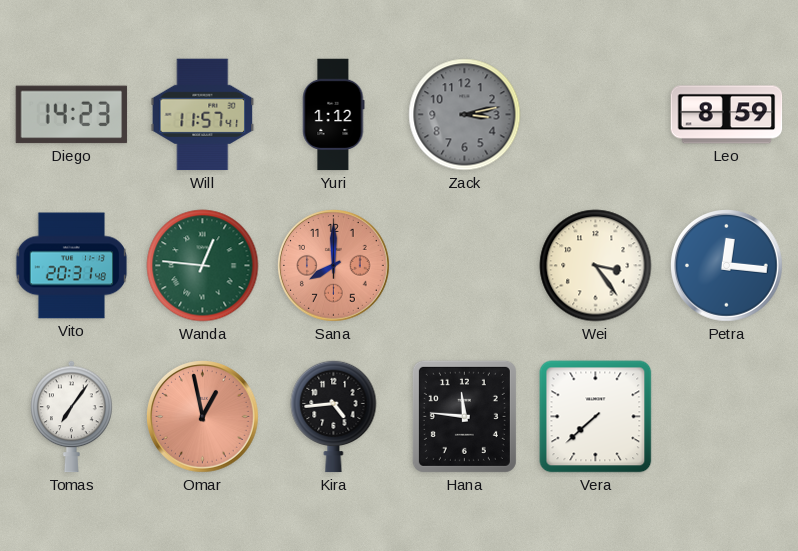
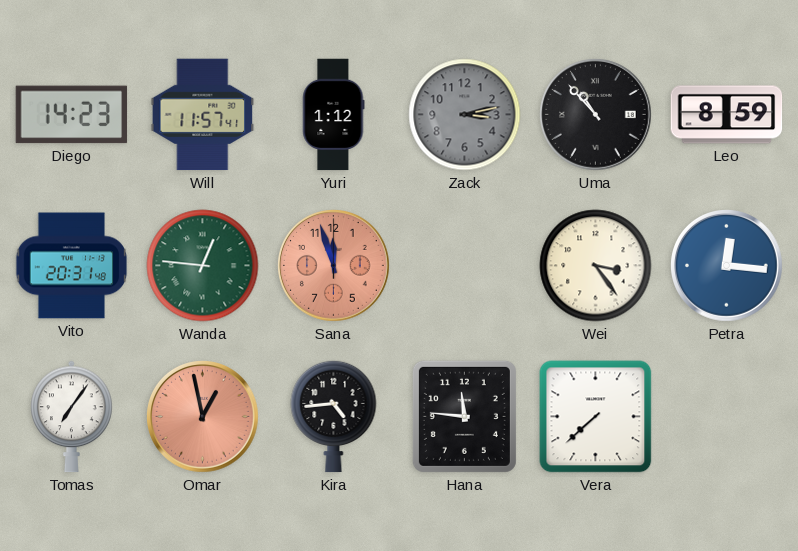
Uma: none -> 10:53
Sana: 8:00 -> 11:57
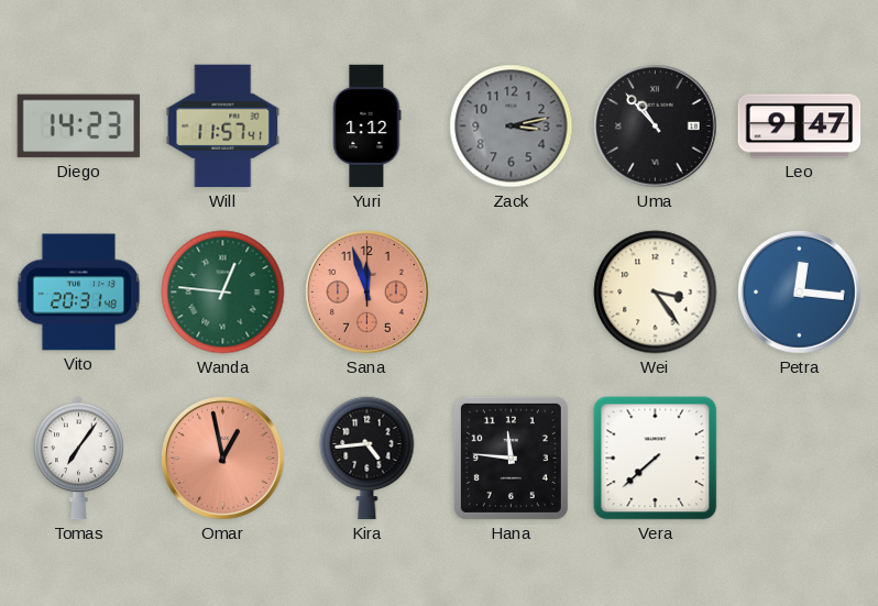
Leo: 8:59 -> 9:47
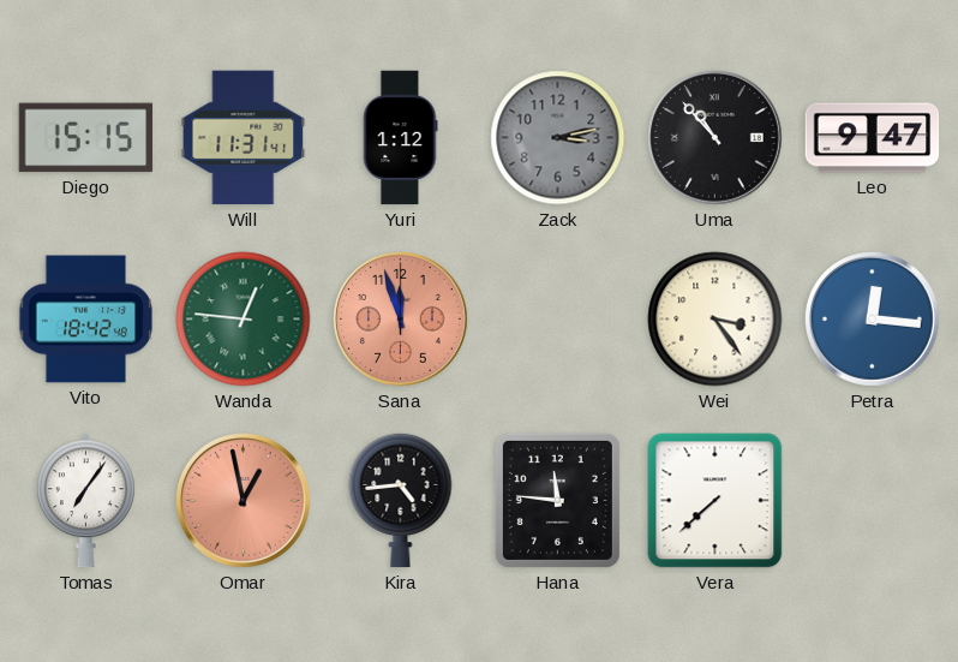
Diego: 14:23 -> 15:15
Will: 11:57 -> 11:31
Vito: 20:31 -> 18:42
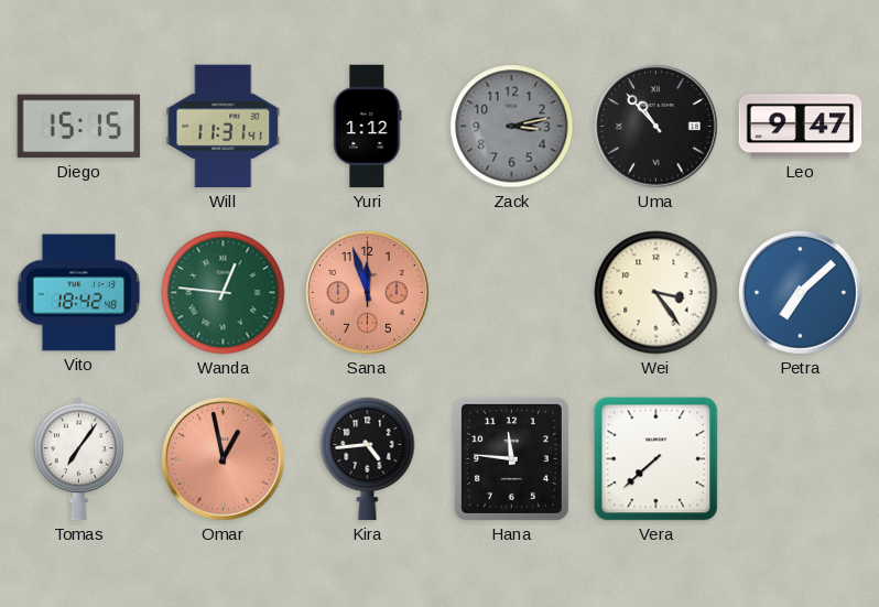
Petra: 12:16 -> 7:08
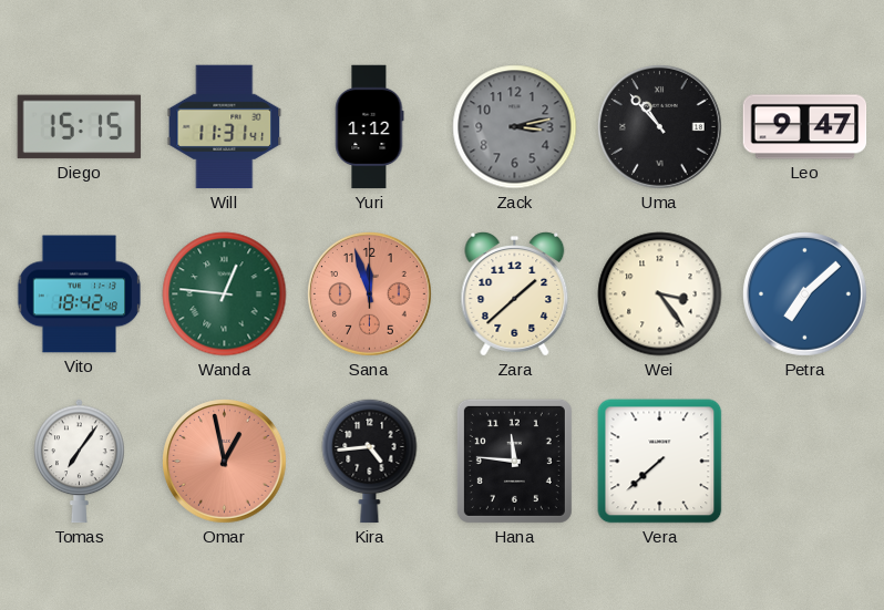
Zara: none -> 1:38
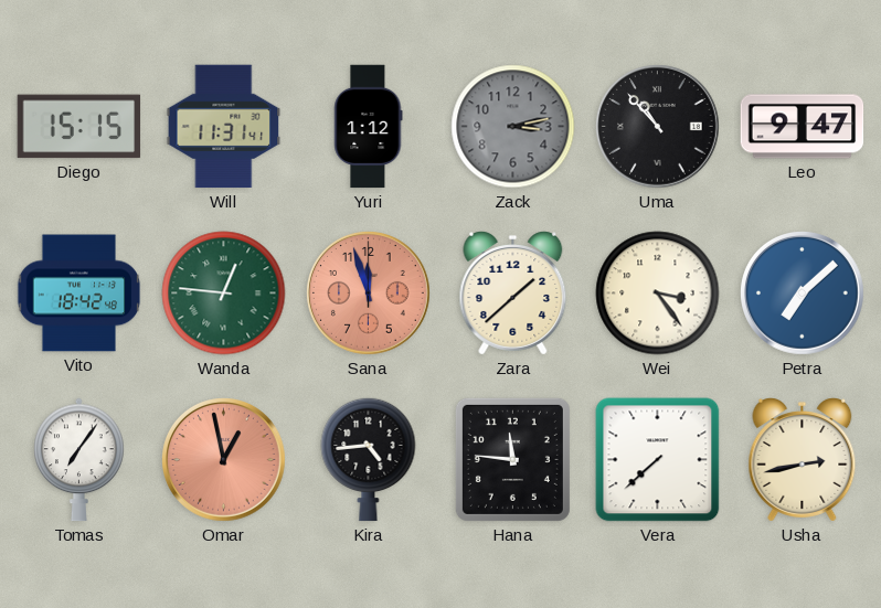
Usha: none -> 2:43
